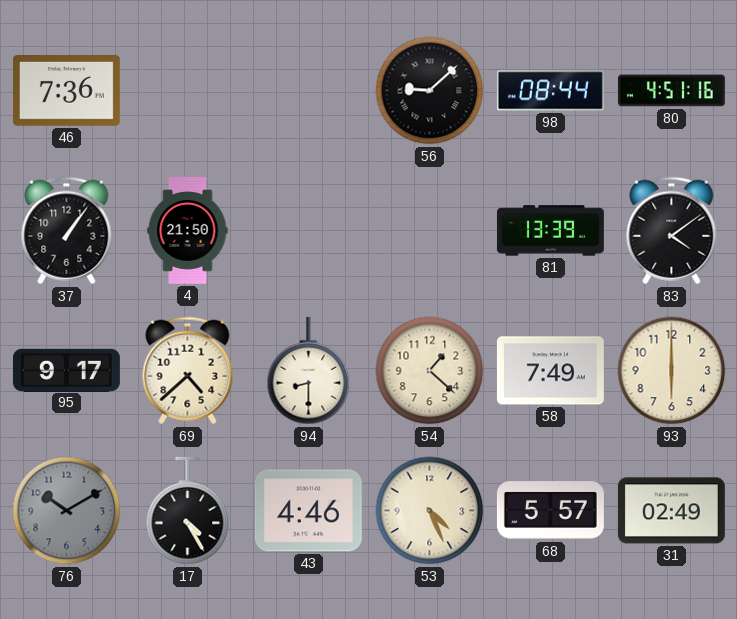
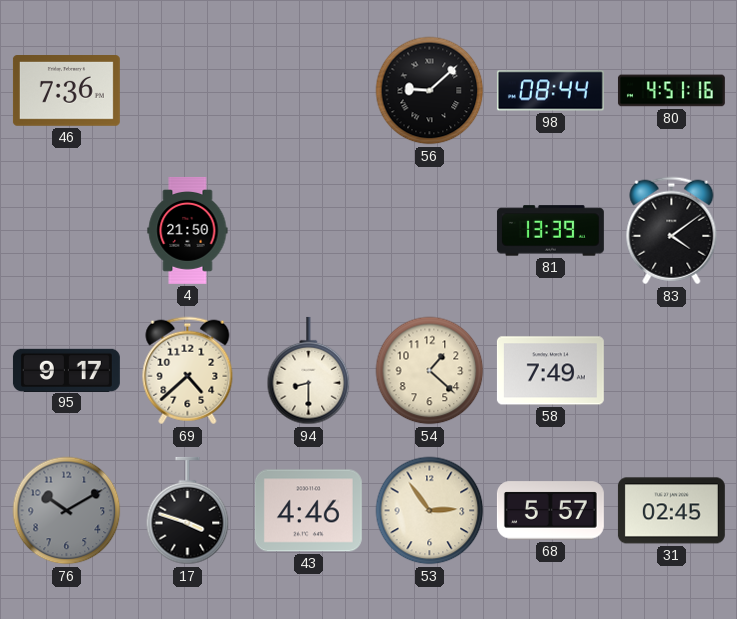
37: 1:06 -> none
93: 6:00 -> none
17: 4:25 -> 3:48
53: 4:26 -> 2:54
31: 02:49 -> 02:45
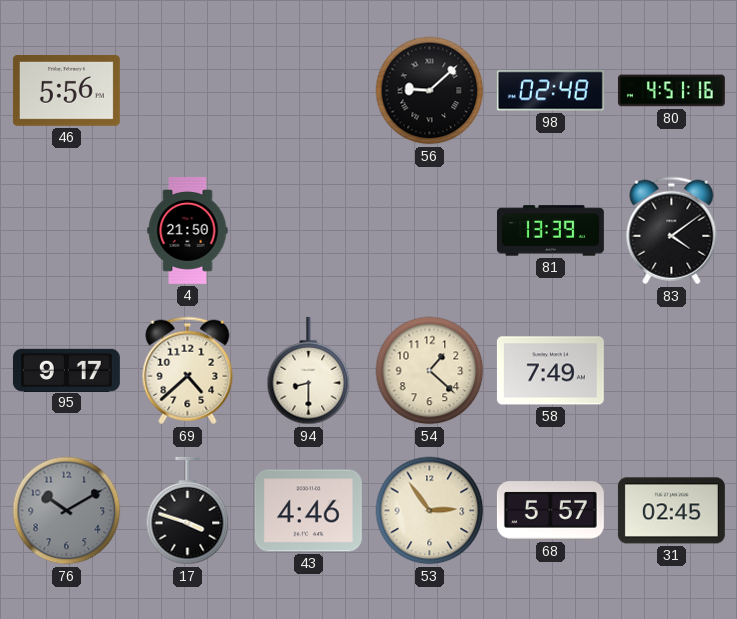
46: 7:36 -> 5:56
98: 08:44 -> 02:48
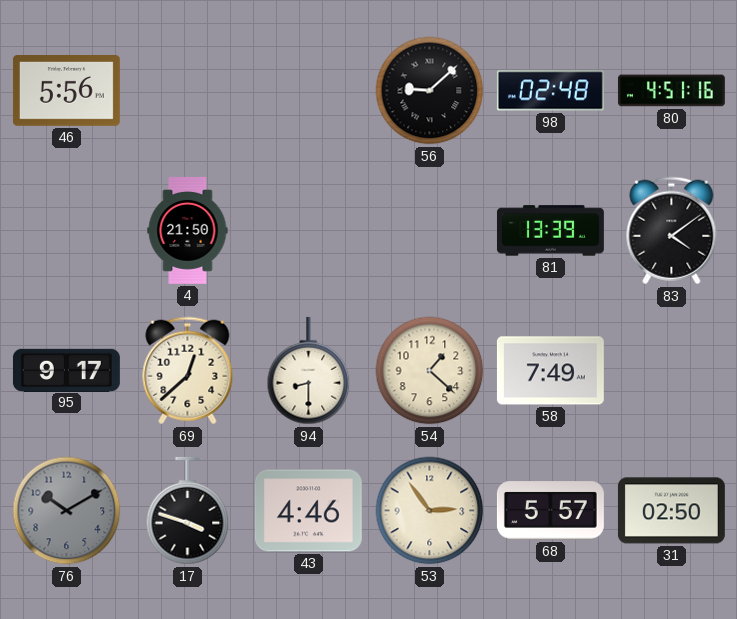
69: 4:38 -> 12:38
31: 02:45 -> 02:50
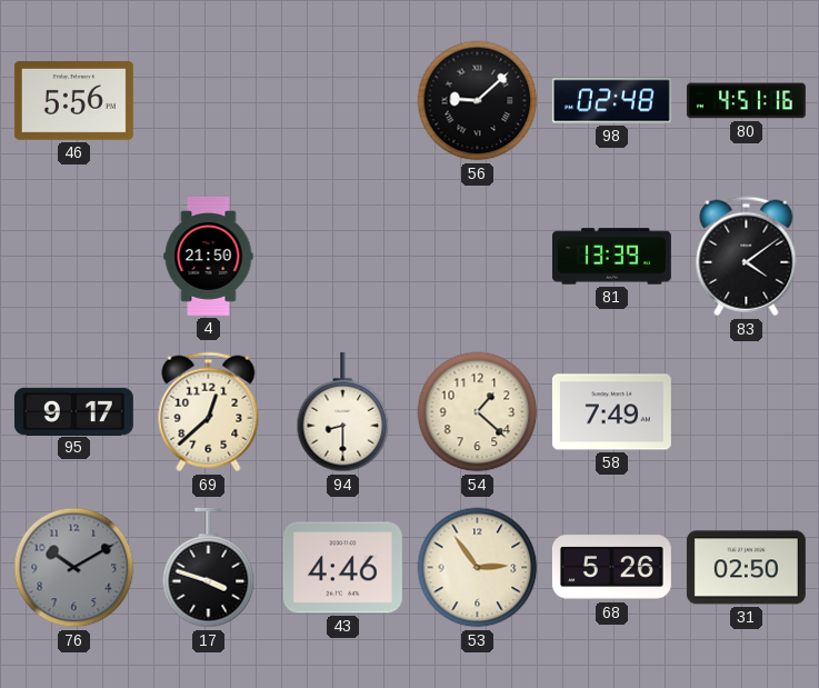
68: 5:57 -> 5:26
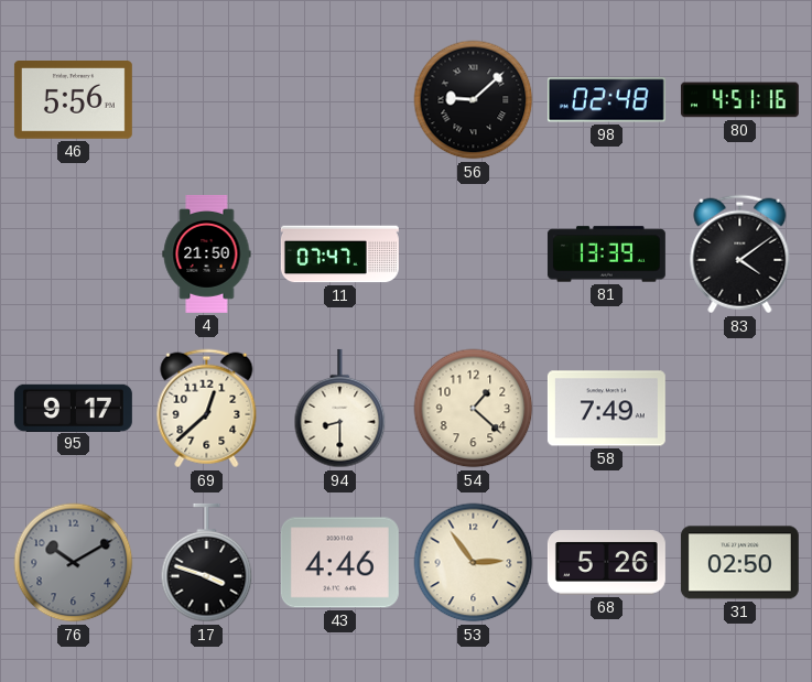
11: none -> 07:47
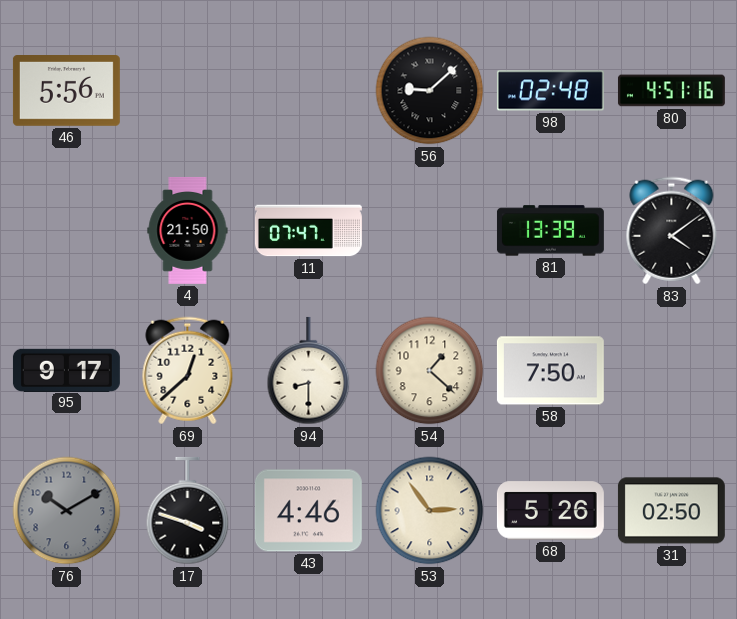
58: 7:49 -> 7:50
